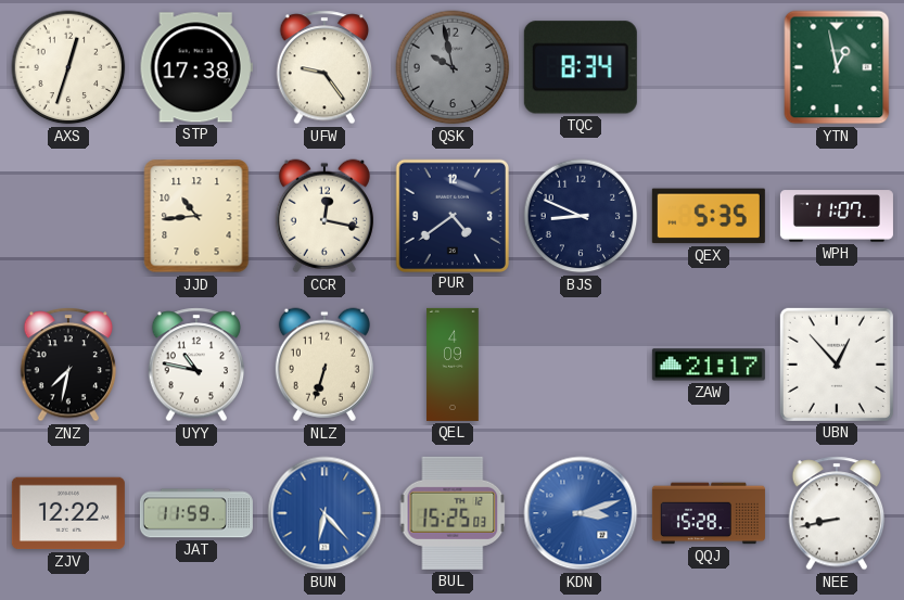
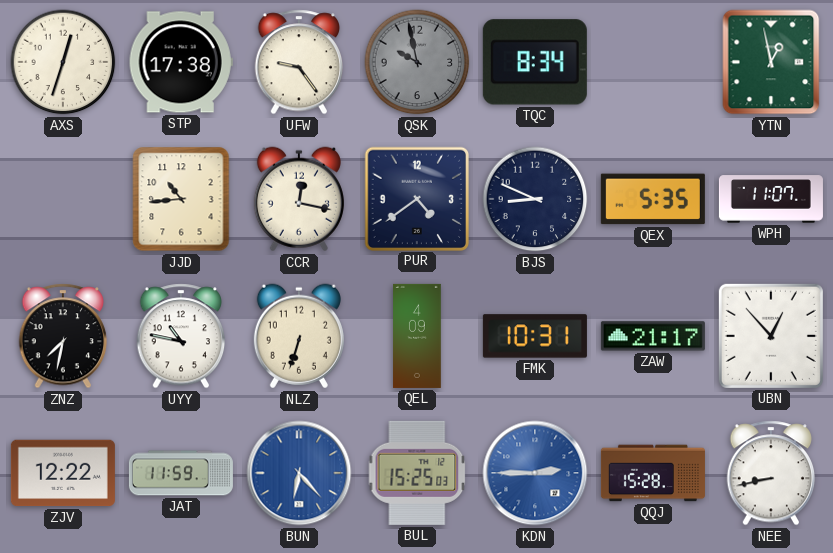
FMK: none -> 10:31
KDN: 3:12 -> 2:45
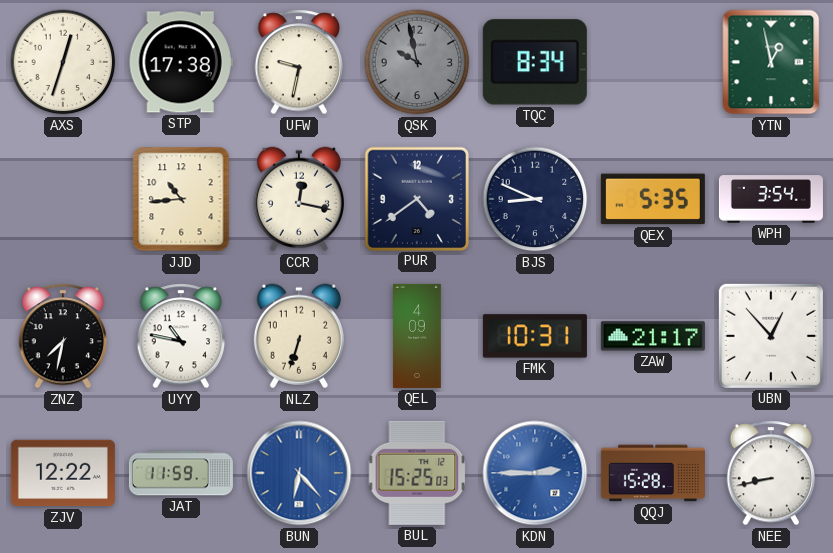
UFW: 9:24 -> 9:32
WPH: 11:07 -> 3:54
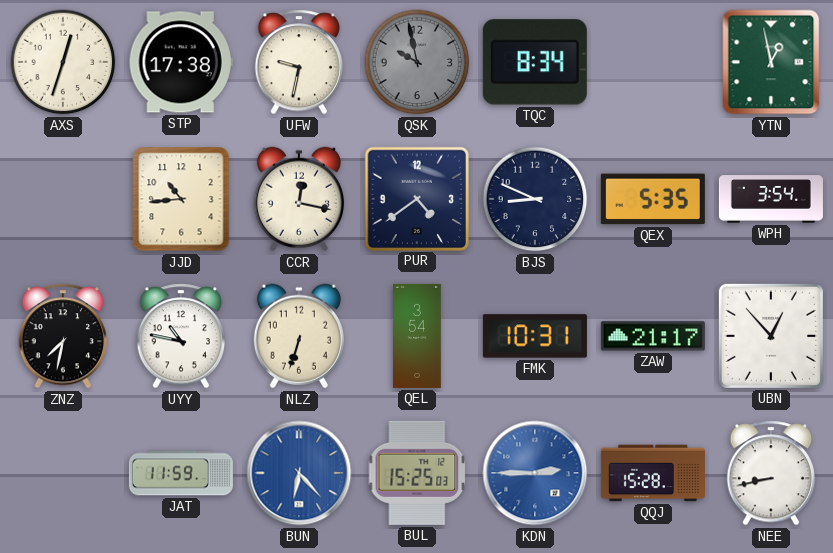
QEL: 4:09 -> 3:54
ZJV: 12:22 -> none
